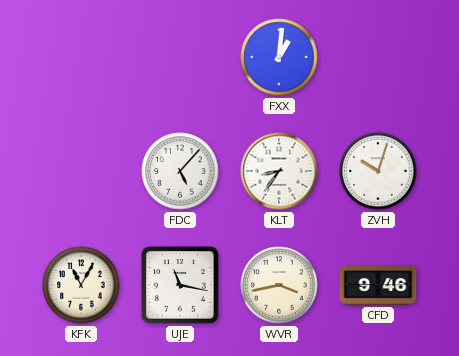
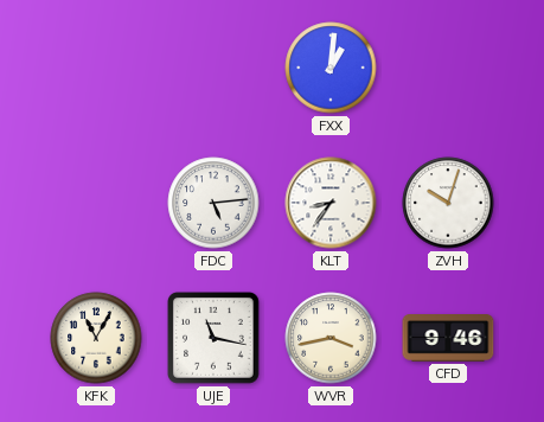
FDC: 5:07 -> 5:14
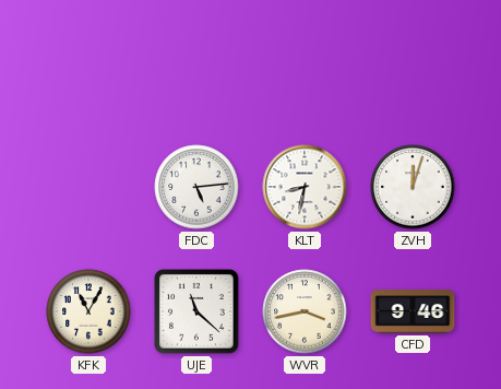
FXX: 1:01 -> none
KLT: 8:36 -> 8:32
ZVH: 10:03 -> 12:03
UJE: 11:17 -> 11:22
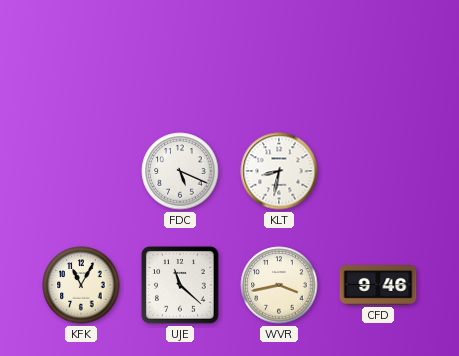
FDC: 5:14 -> 5:19
ZVH: 12:03 -> none
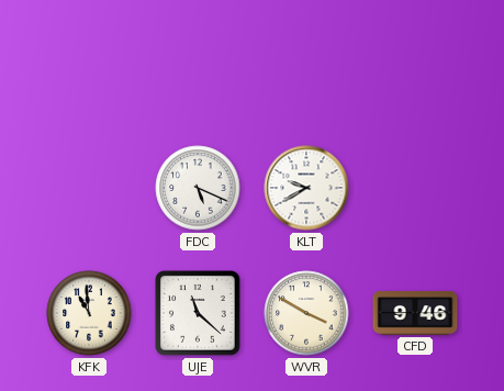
KLT: 8:32 -> 9:40
KFK: 11:05 -> 10:59
WVR: 3:43 -> 3:50
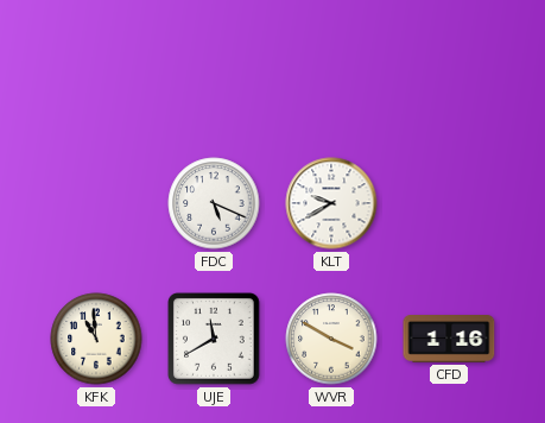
UJE: 11:22 -> 11:40
CFD: 9:46 -> 1:16
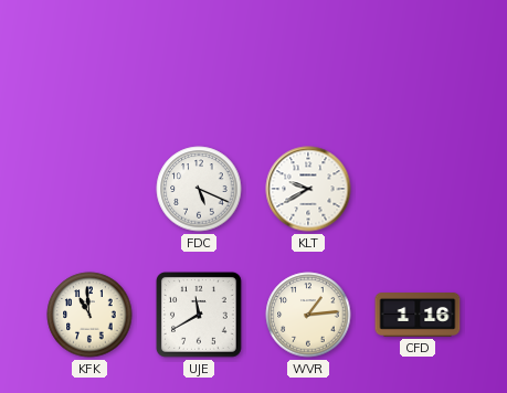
WVR: 3:50 -> 1:14
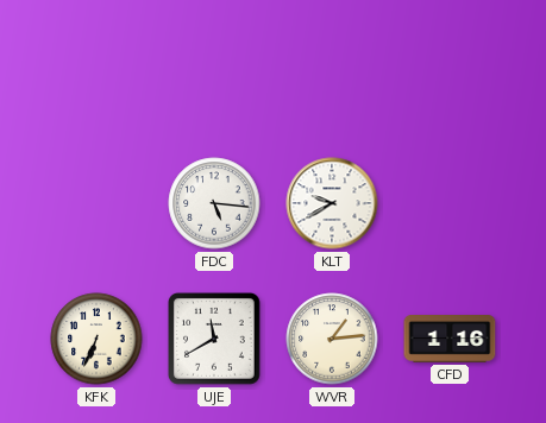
FDC: 5:19 -> 5:16
KFK: 10:59 -> 6:34
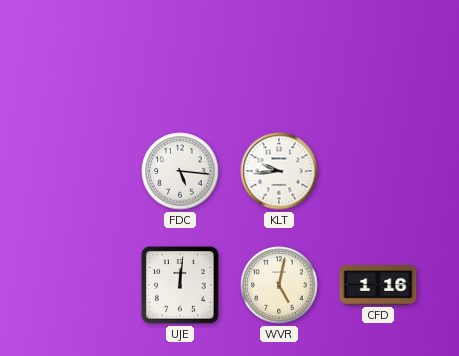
KLT: 9:40 -> 9:44
KFK: 6:34 -> none
UJE: 11:40 -> 12:01
WVR: 1:14 -> 5:02
